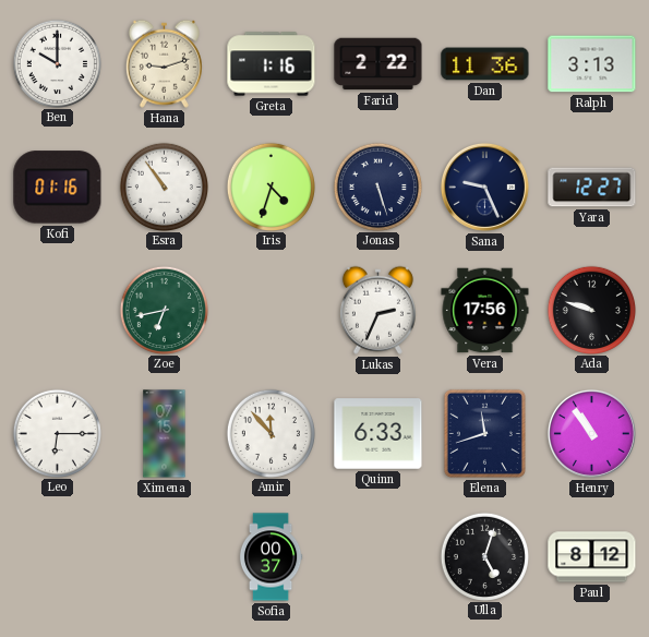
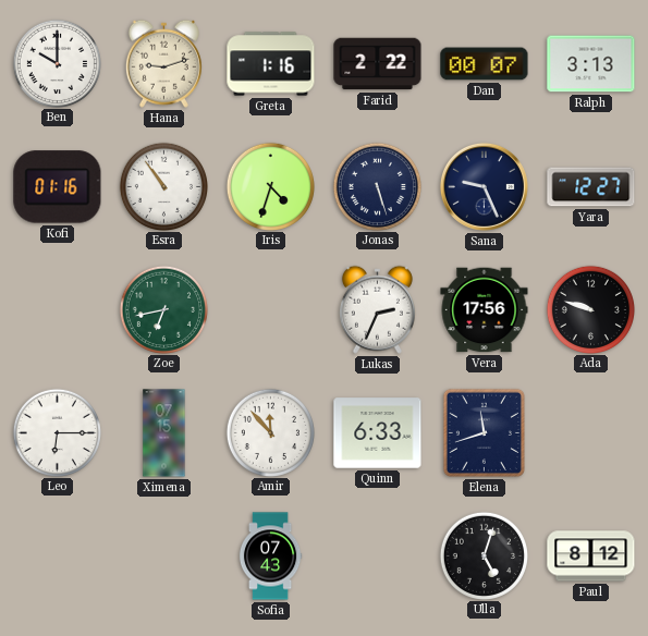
Dan: 11:36 -> 00:07
Henry: 10:54 -> none
Sofia: 00:37 -> 07:43
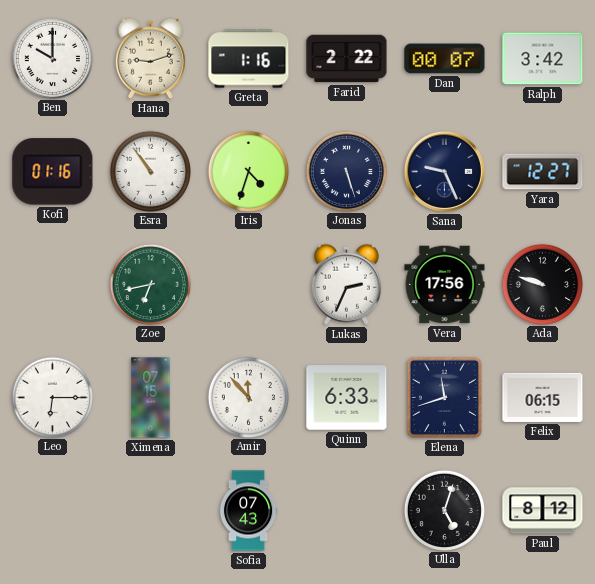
Ralph: 3:13 -> 3:42
Felix: none -> 06:15
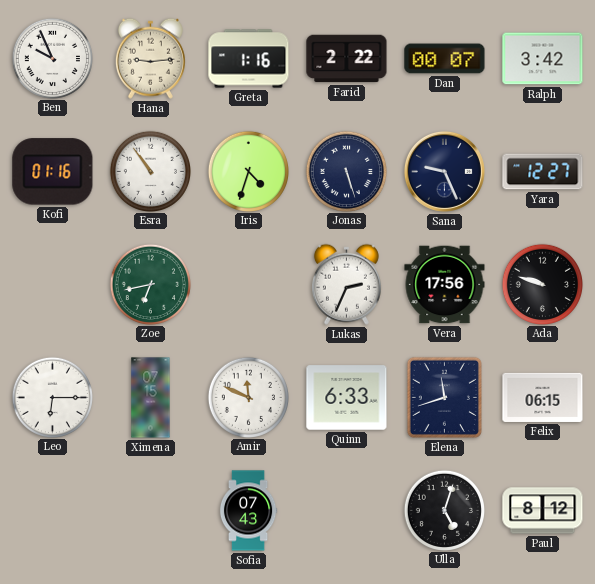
Ben: 10:00 -> 9:56
Hana: 9:12 -> 9:14
Amir: 11:53 -> 11:49
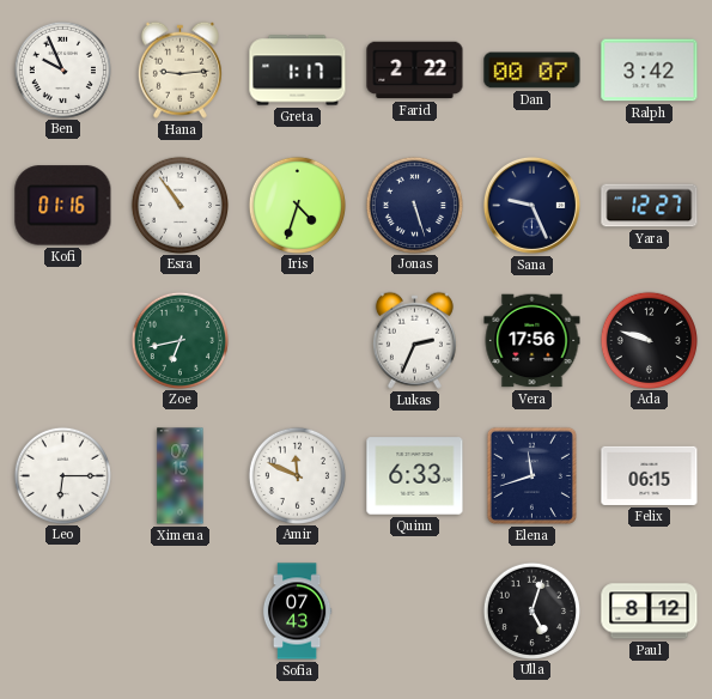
Greta: 1:16 -> 1:17
